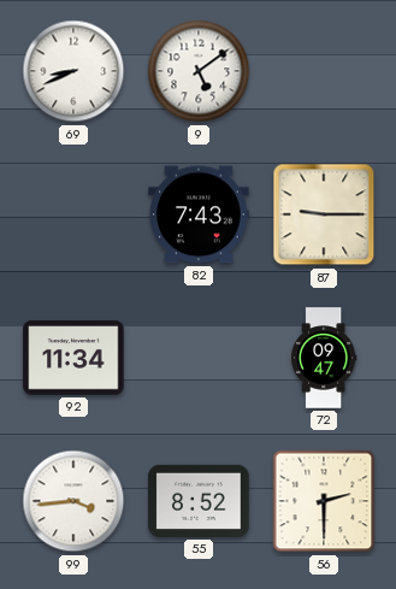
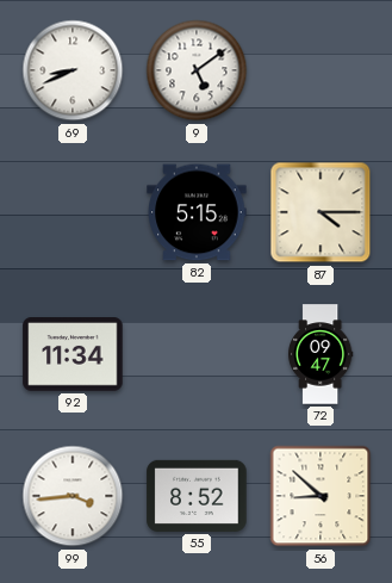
82: 7:43 -> 5:15
87: 9:15 -> 4:15
56: 2:30 -> 8:52
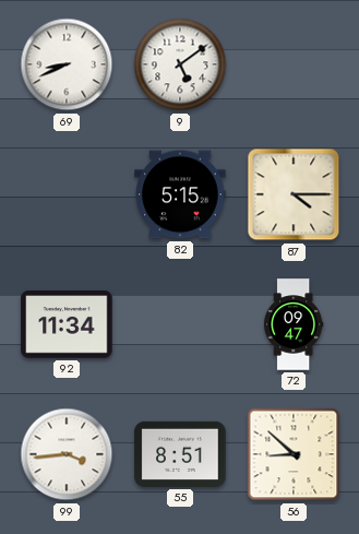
55: 8:52 -> 8:51
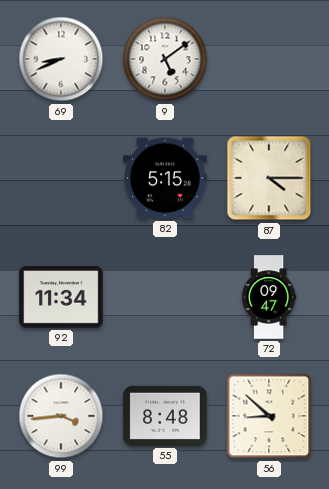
55: 8:51 -> 8:48
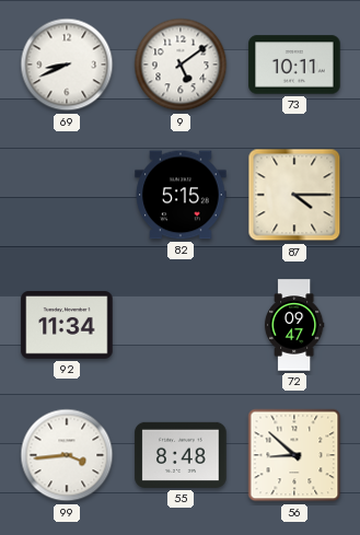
73: none -> 10:11
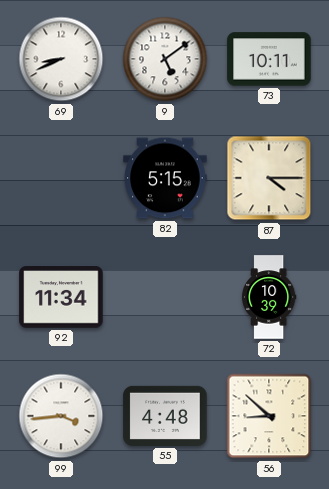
72: 09:47 -> 10:39
55: 8:48 -> 4:48
